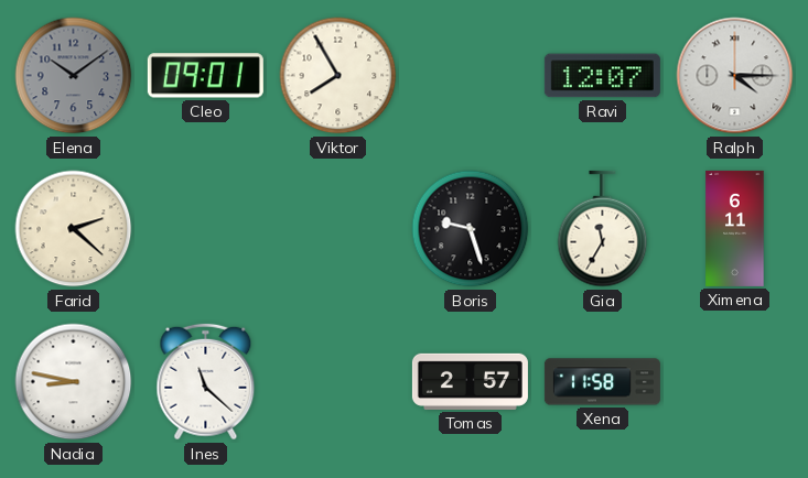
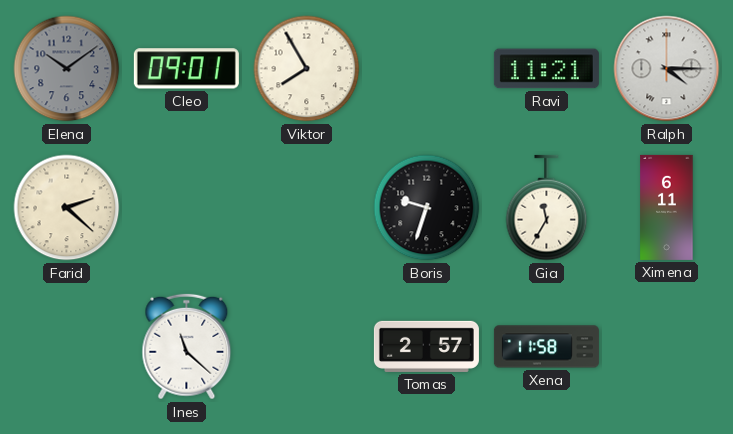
Ravi: 12:07 -> 11:21
Boris: 9:27 -> 9:33
Nadia: 8:47 -> none
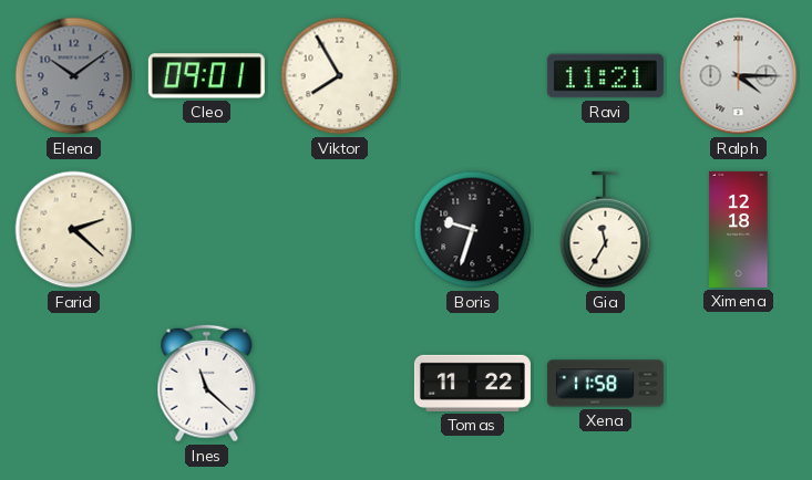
Ximena: 6:11 -> 12:18
Tomas: 2:57 -> 11:22
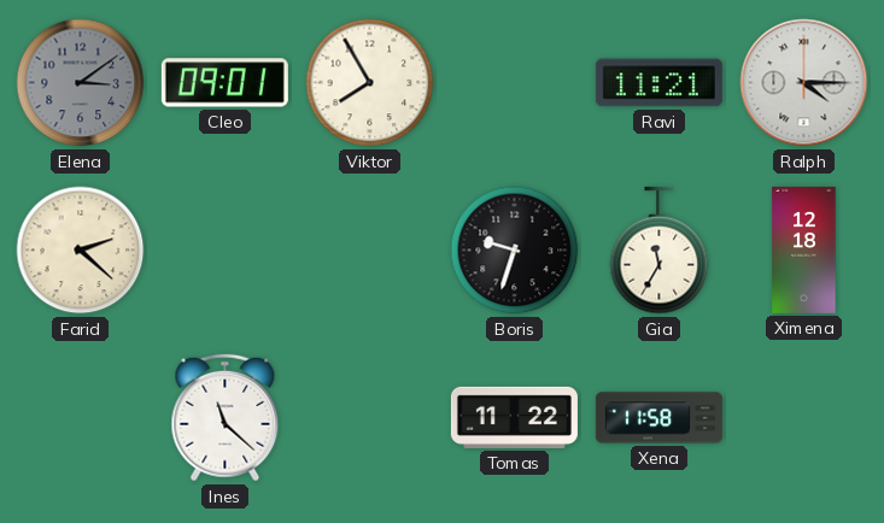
Elena: 10:09 -> 3:09
